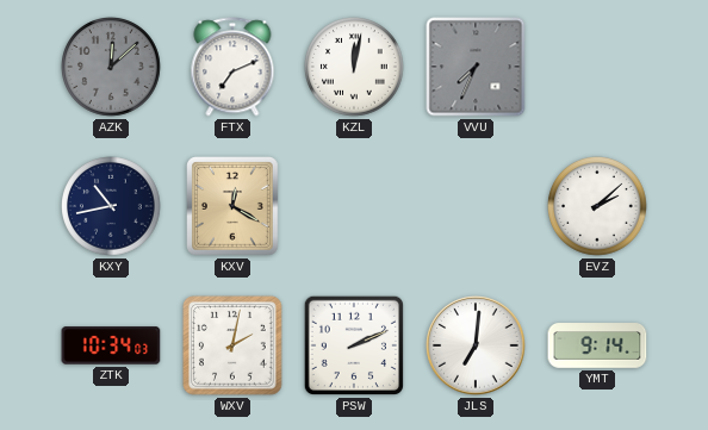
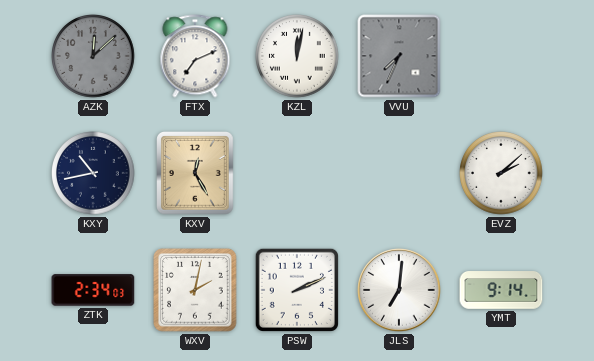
KXV: 12:20 -> 12:25
ZTK: 10:34 -> 2:34
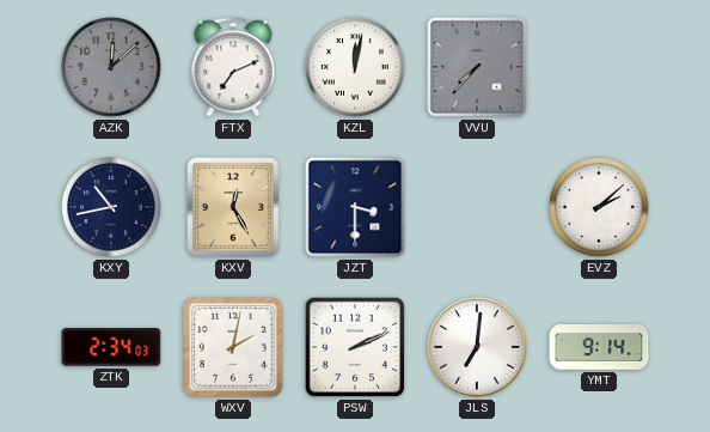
VVU: 7:34 -> 7:37
JZT: none -> 3:30
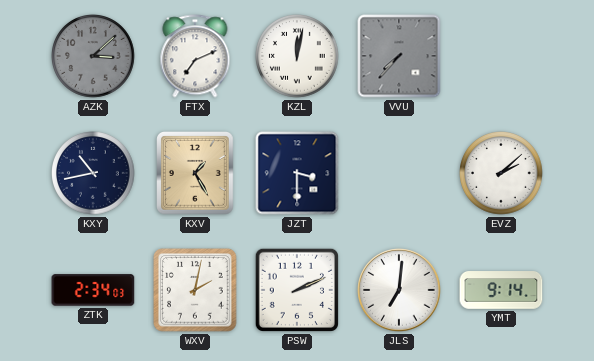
AZK: 12:08 -> 3:08
KXV: 12:25 -> 1:25
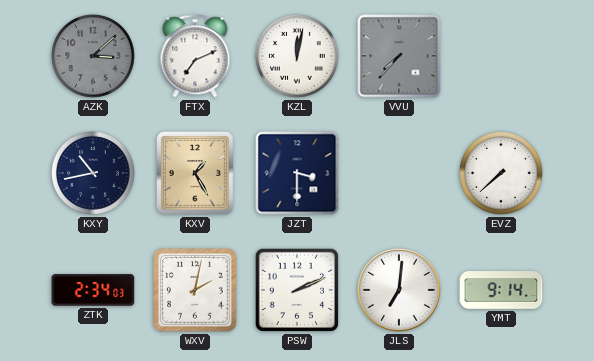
EVZ: 2:08 -> 7:38
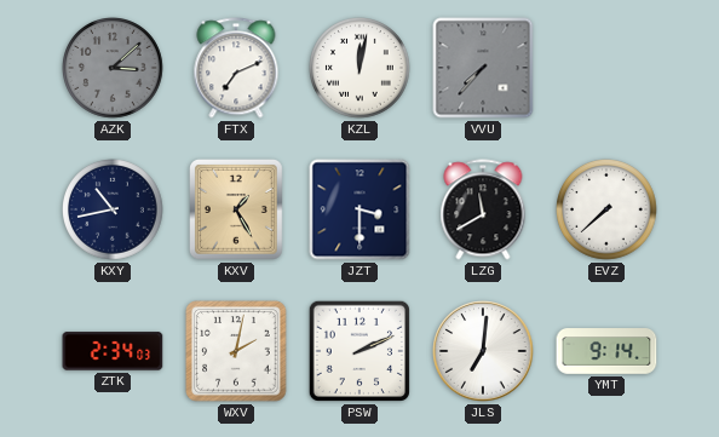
LZG: none -> 11:40
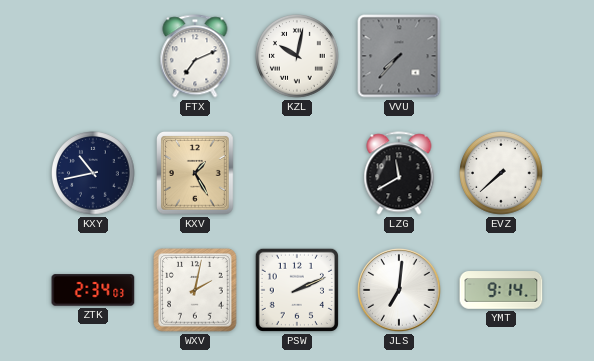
AZK: 3:08 -> none
KZL: 12:02 -> 10:02
JZT: 3:30 -> none
